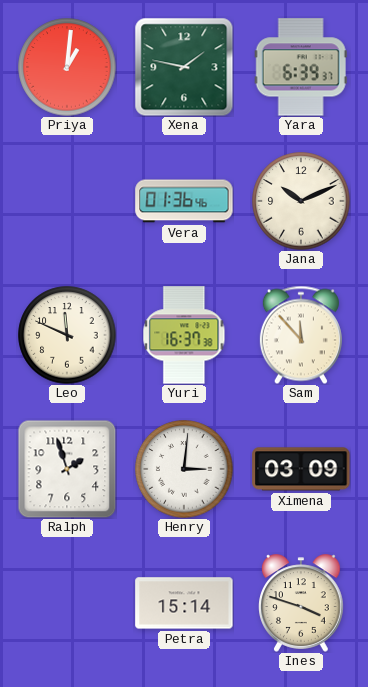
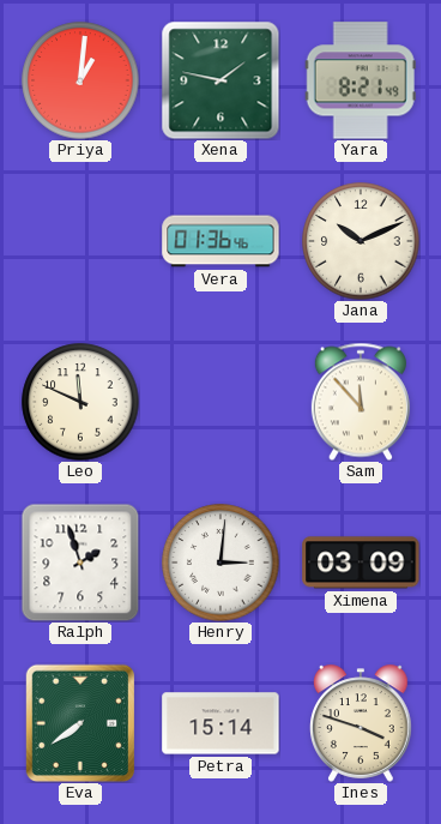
Yara: 6:39 -> 8:21
Yuri: 16:37 -> none
Eva: none -> 7:39
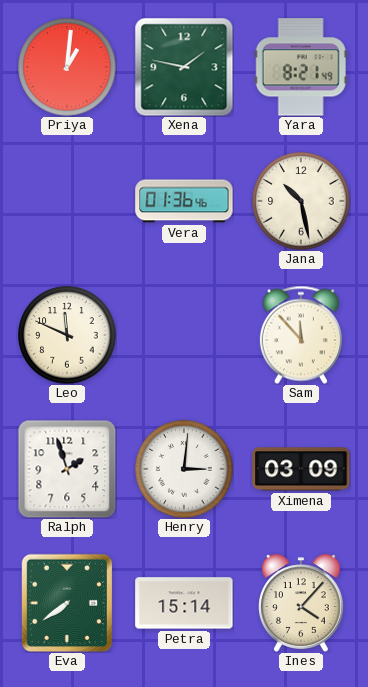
Jana: 10:11 -> 10:28
Ines: 3:48 -> 4:07
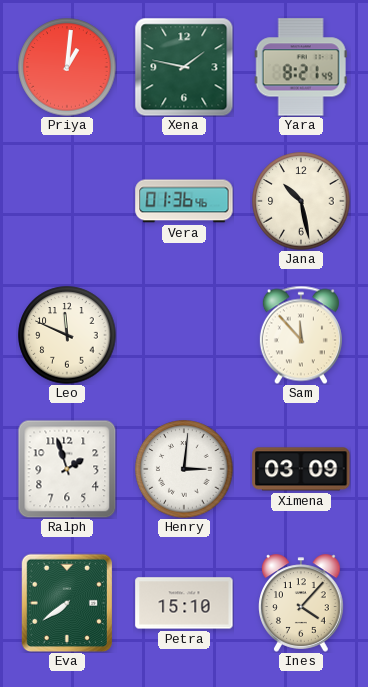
Petra: 15:14 -> 15:10
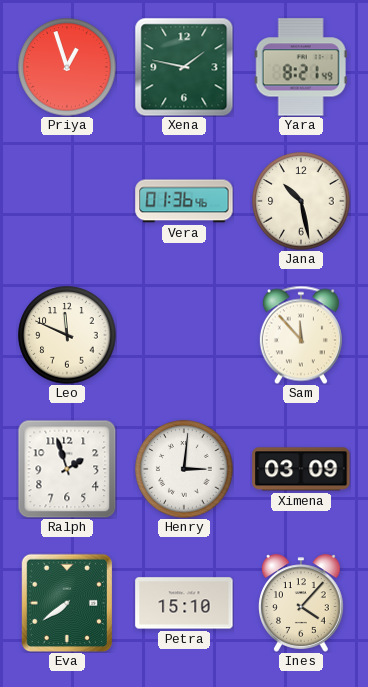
Priya: 1:01 -> 12:57
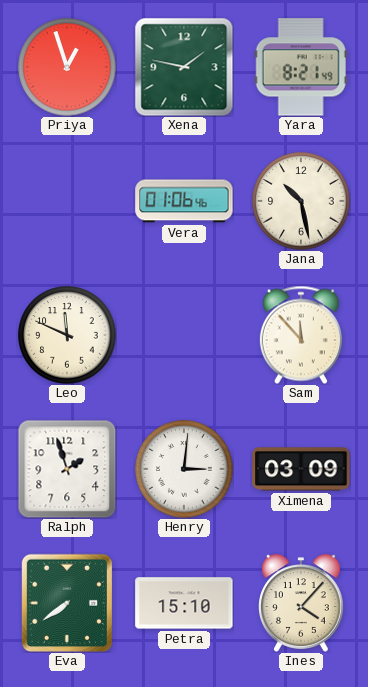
Vera: 01:36 -> 01:06
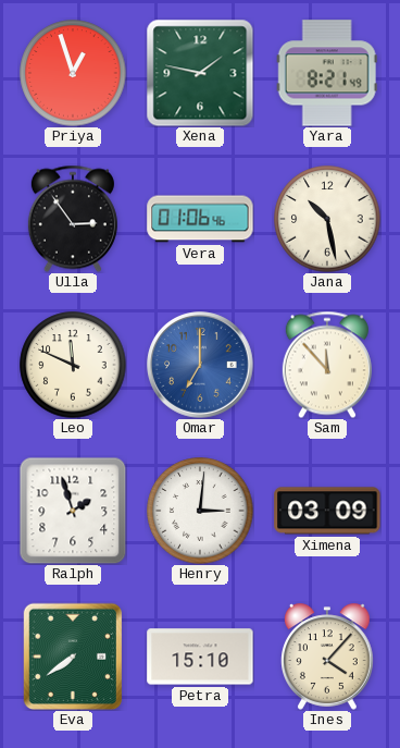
Ulla: none -> 2:54
Omar: none -> 7:00
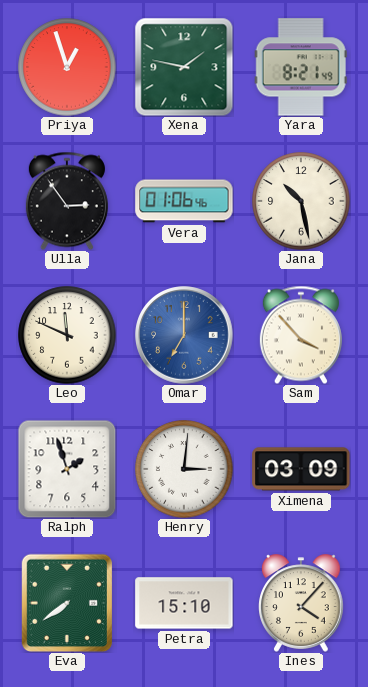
Sam: 11:53 -> 3:53
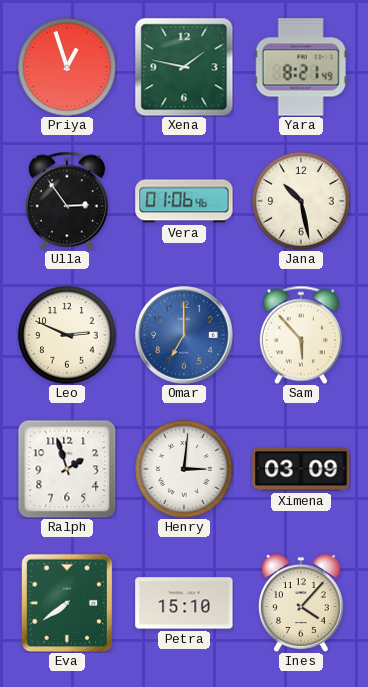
Leo: 11:49 -> 2:49
Sam: 3:53 -> 5:53
